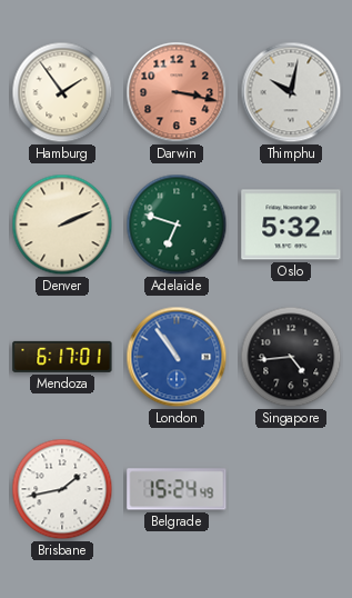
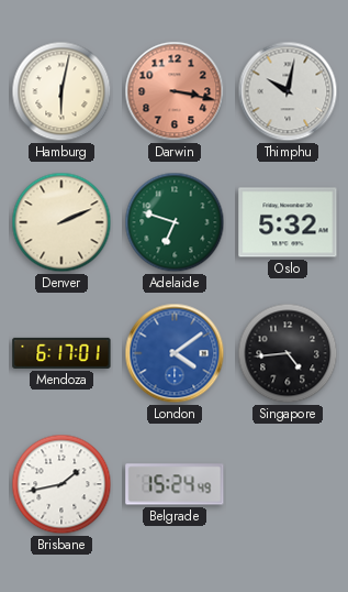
Hamburg: 1:54 -> 6:02
London: 10:54 -> 4:09
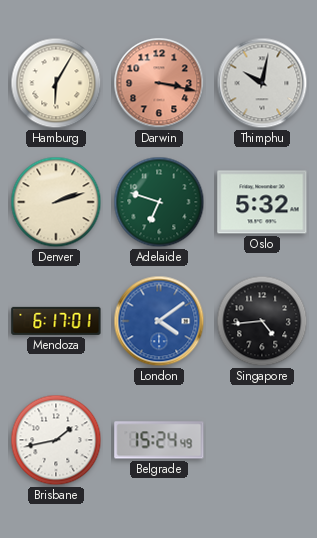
Hamburg: 6:02 -> 6:05
Denver: 2:11 -> 2:12
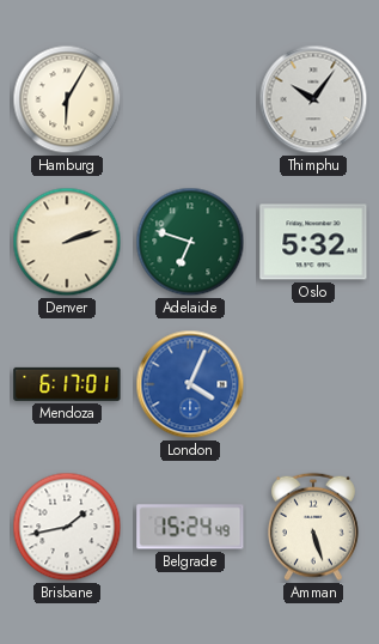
Darwin: 3:17 -> none
Thimphu: 10:02 -> 10:06
London: 4:09 -> 4:04
Singapore: 4:44 -> none
Amman: none -> 5:27
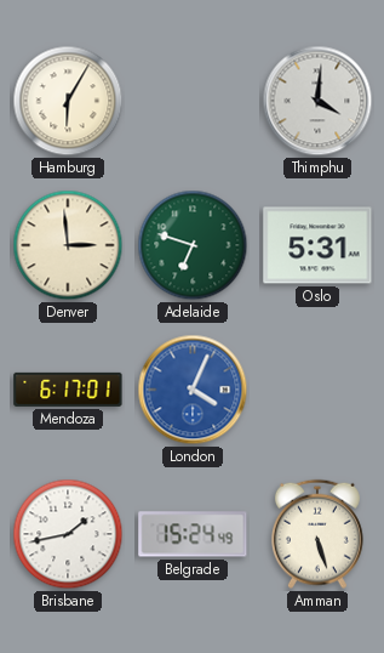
Thimphu: 10:06 -> 4:01
Denver: 2:12 -> 2:59
Oslo: 5:32 -> 5:31
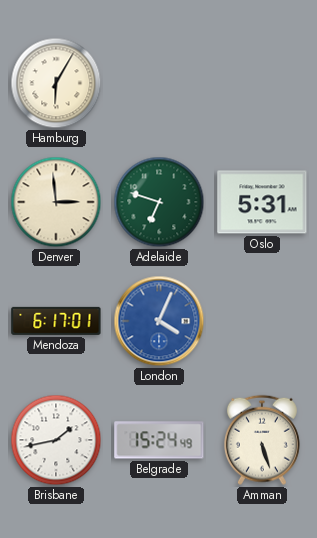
Thimphu: 4:01 -> none
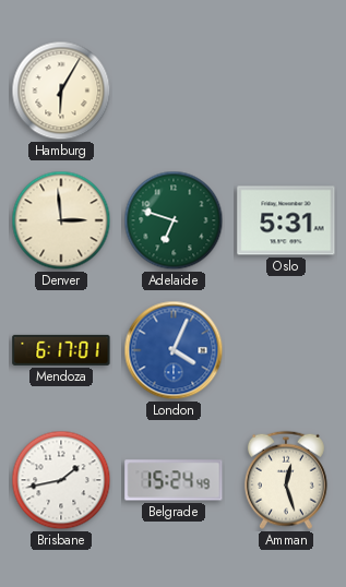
Amman: 5:27 -> 12:27
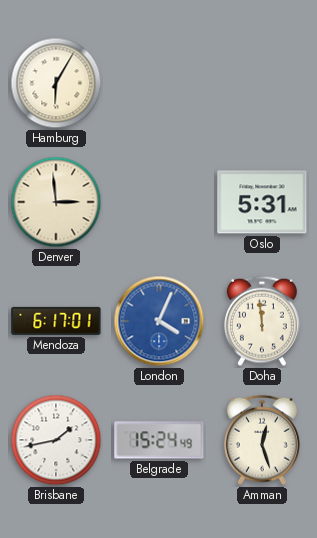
Adelaide: 6:48 -> none
Doha: none -> 11:59
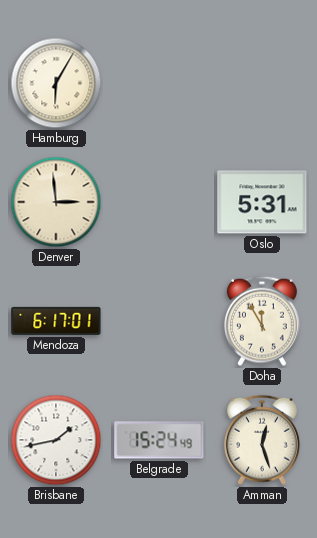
London: 4:04 -> none
Doha: 11:59 -> 11:55
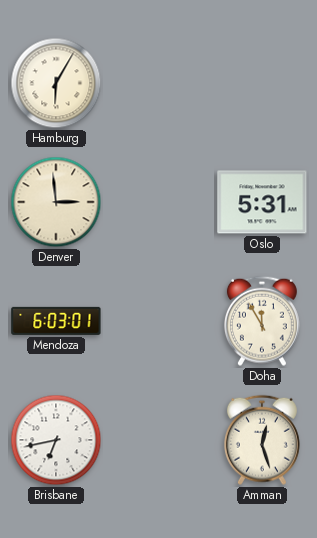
Mendoza: 6:17 -> 6:03
Brisbane: 1:43 -> 6:43
Belgrade: 15:24 -> none
